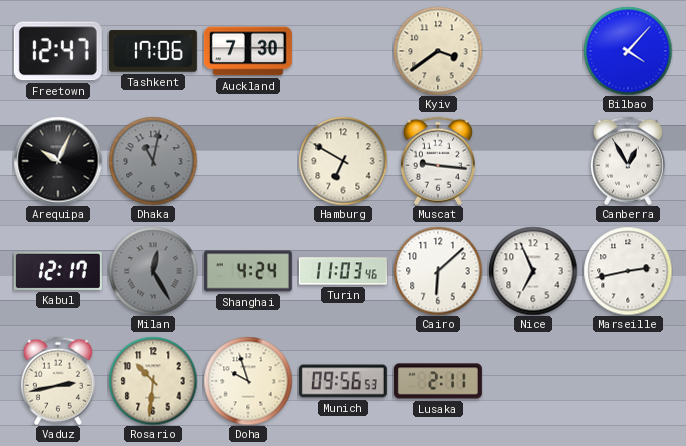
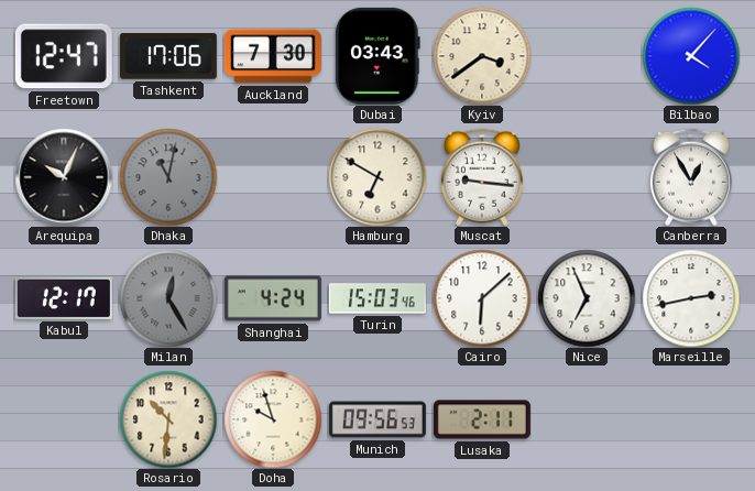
Dubai: none -> 03:43
Turin: 11:03 -> 15:03
Vaduz: 2:43 -> none
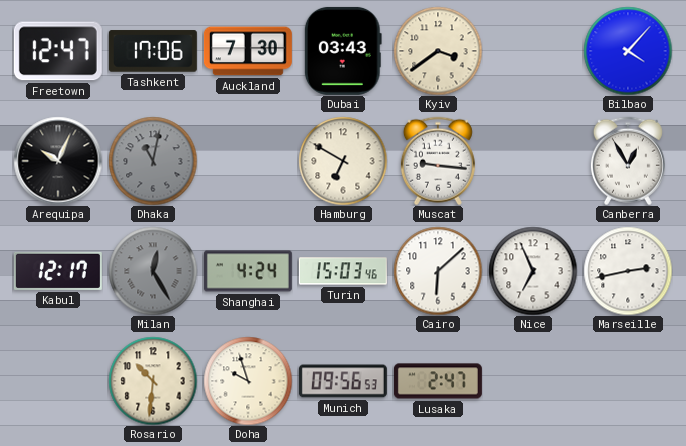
Lusaka: 2:11 -> 2:47
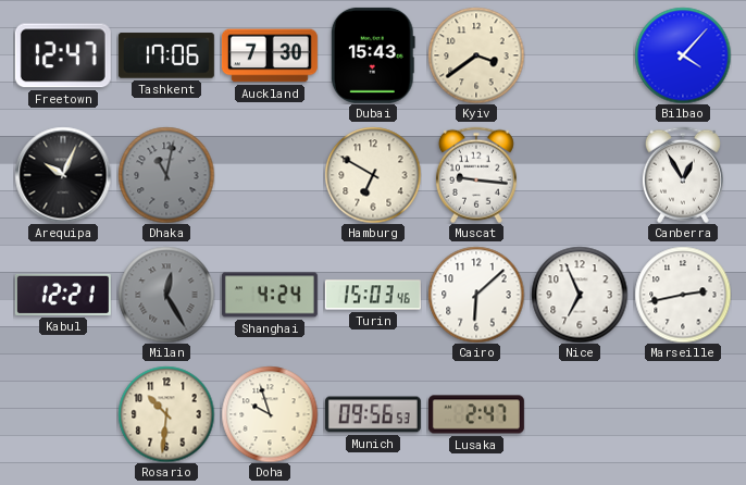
Dubai: 03:43 -> 15:43
Kabul: 12:17 -> 12:21
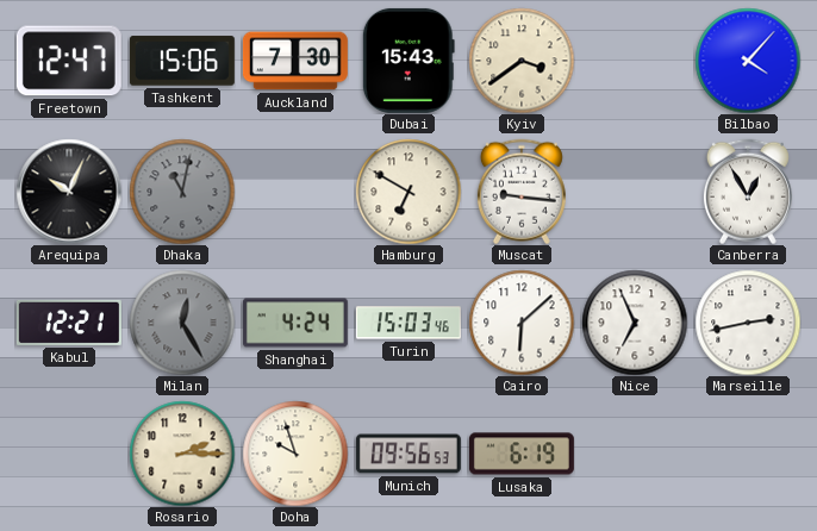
Tashkent: 17:06 -> 15:06
Rosario: 10:31 -> 2:15
Lusaka: 2:47 -> 6:19
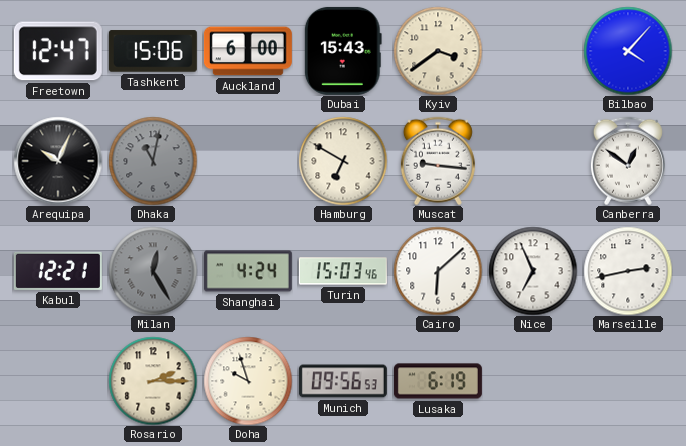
Auckland: 7:30 -> 6:00
Canberra: 12:55 -> 12:51
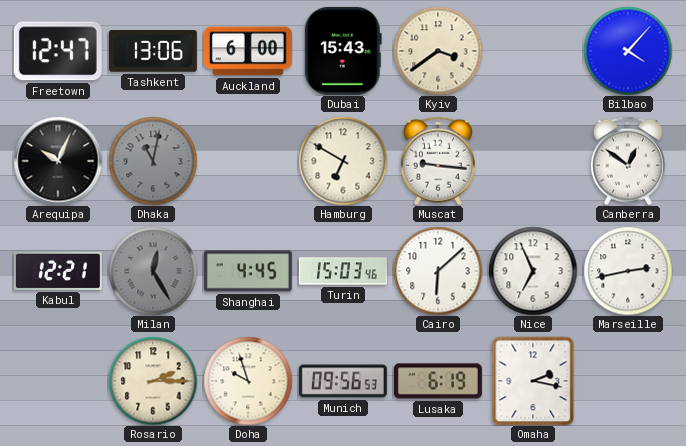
Tashkent: 15:06 -> 13:06
Shanghai: 4:24 -> 4:45
Omaha: none -> 2:17
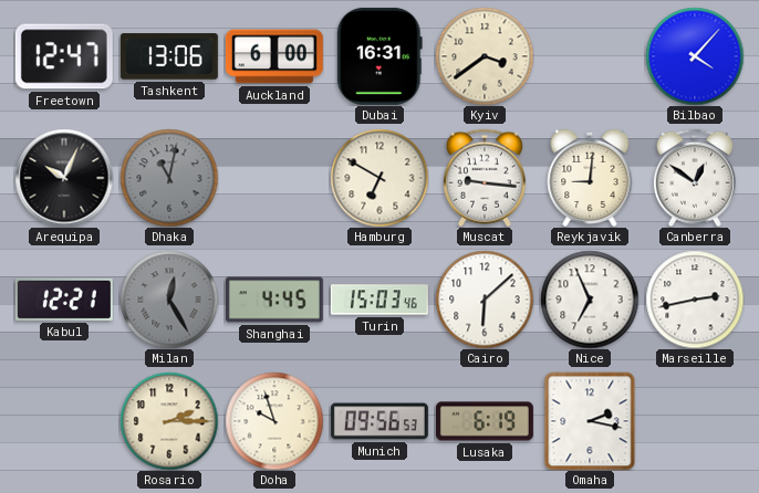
Dubai: 15:43 -> 16:31
Reykjavik: none -> 9:01
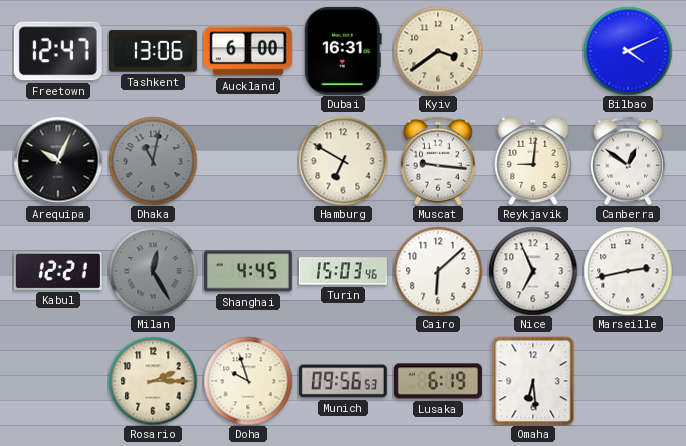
Bilbao: 4:07 -> 4:11
Omaha: 2:17 -> 6:29
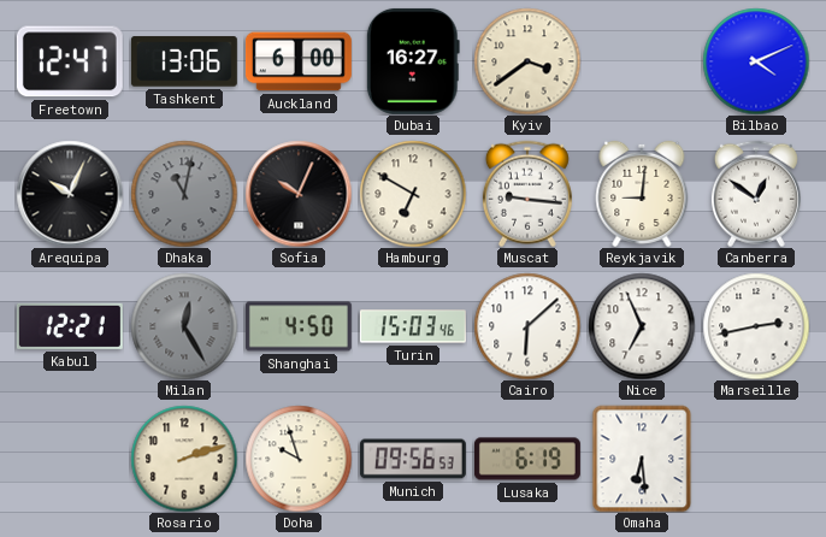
Dubai: 16:31 -> 16:27
Sofia: none -> 10:04
Shanghai: 4:45 -> 4:50
Rosario: 2:15 -> 2:12
